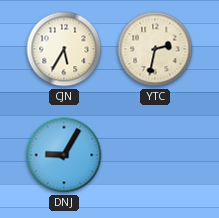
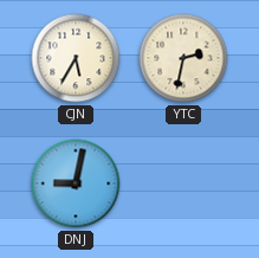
DNJ: 9:05 -> 9:02
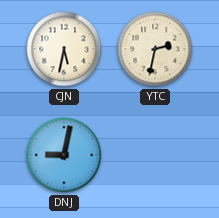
CJN: 5:35 -> 5:32
